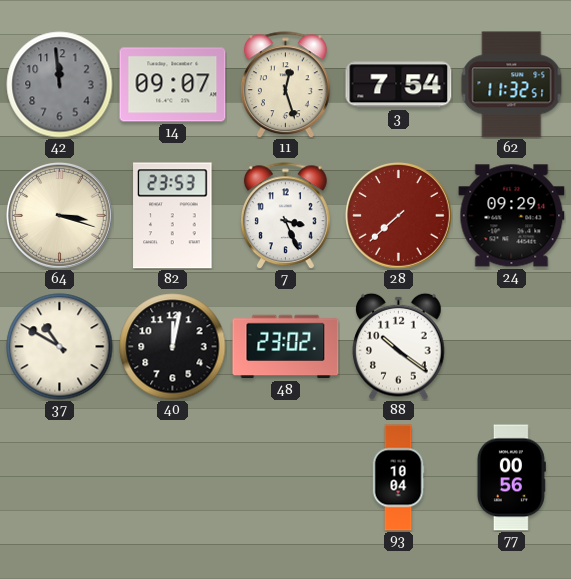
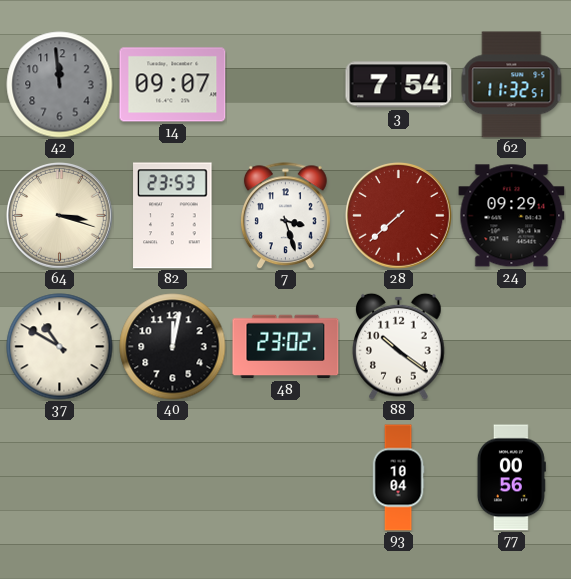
11: 12:27 -> none
7: 3:26 -> 3:27
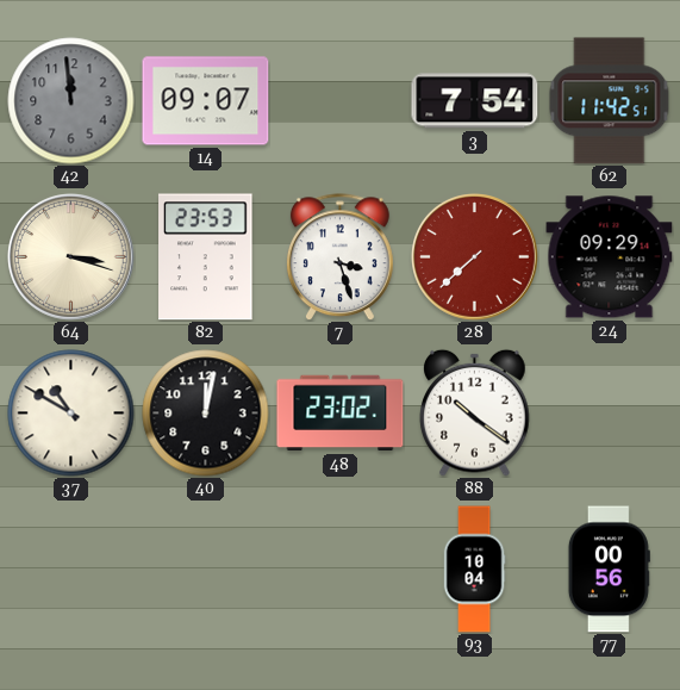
62: 11:32 -> 11:42
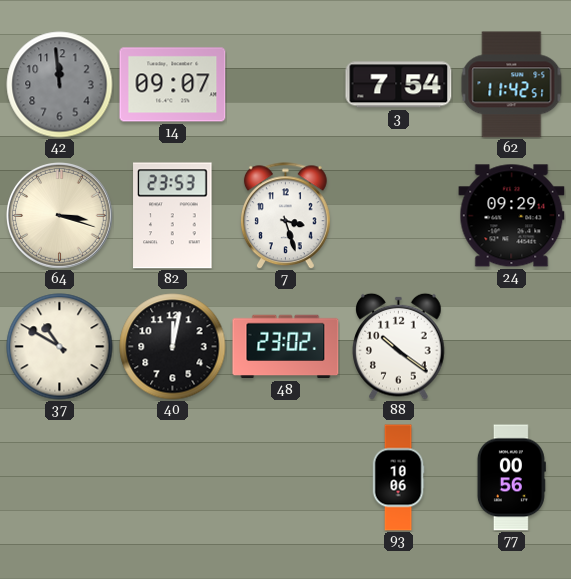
28: 7:38 -> none
93: 10:04 -> 10:06
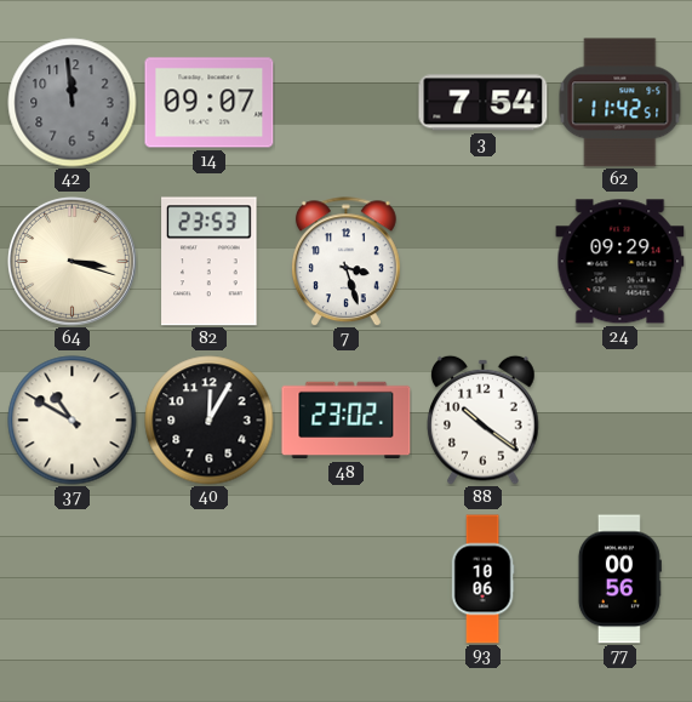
40: 12:02 -> 12:05
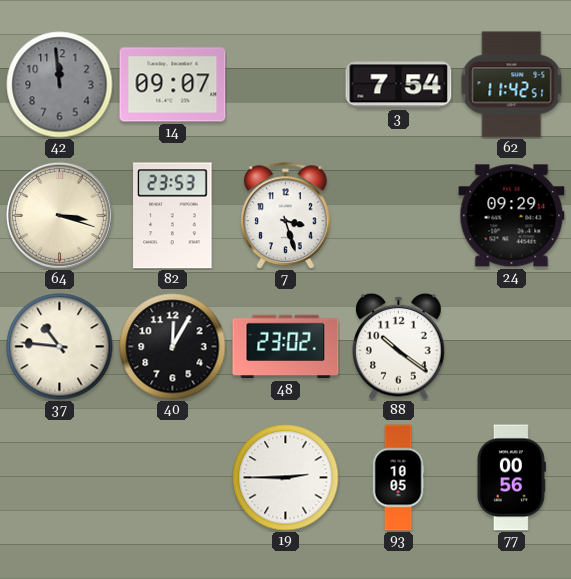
37: 10:50 -> 10:46
19: none -> 2:45
93: 10:06 -> 10:05
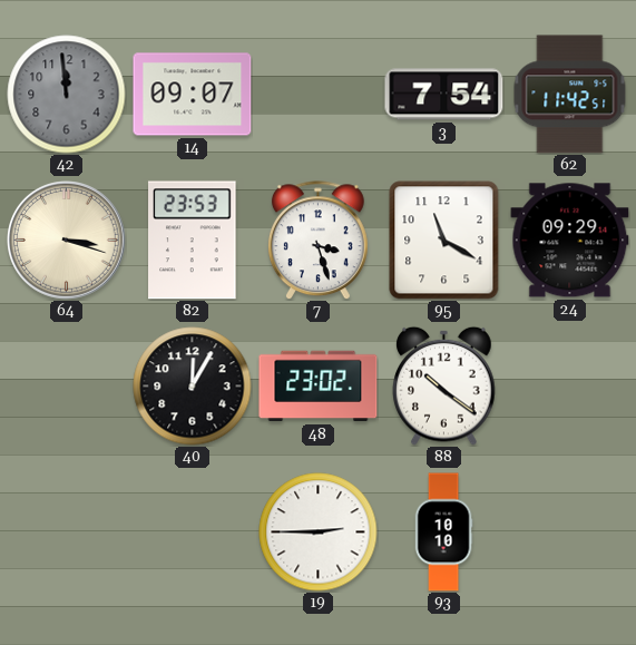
95: none -> 11:20
37: 10:46 -> none
93: 10:05 -> 10:10
77: 00:56 -> none
